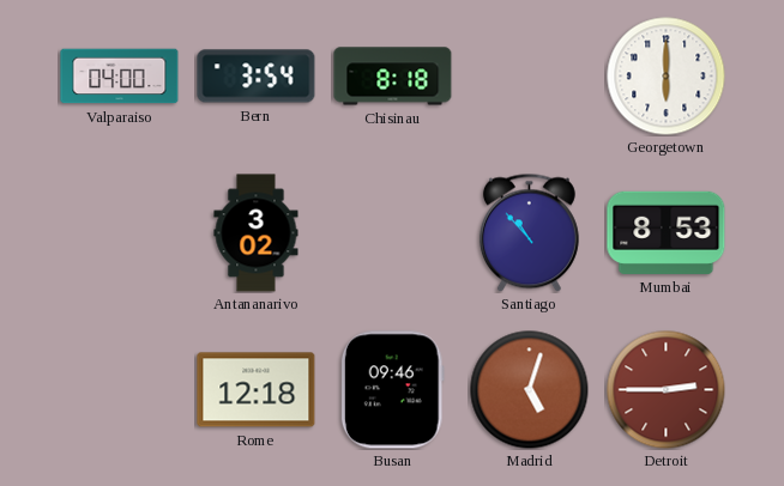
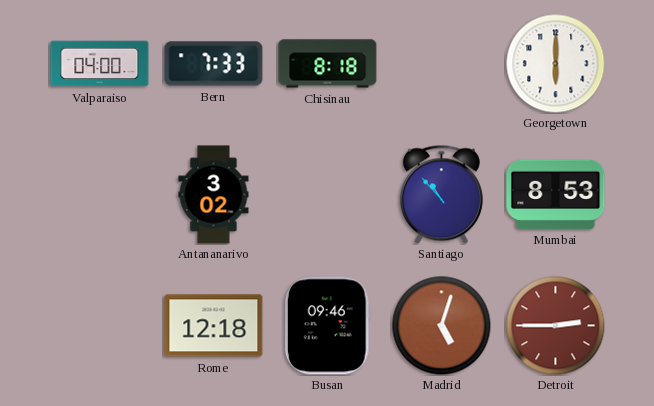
Bern: 3:54 -> 7:33
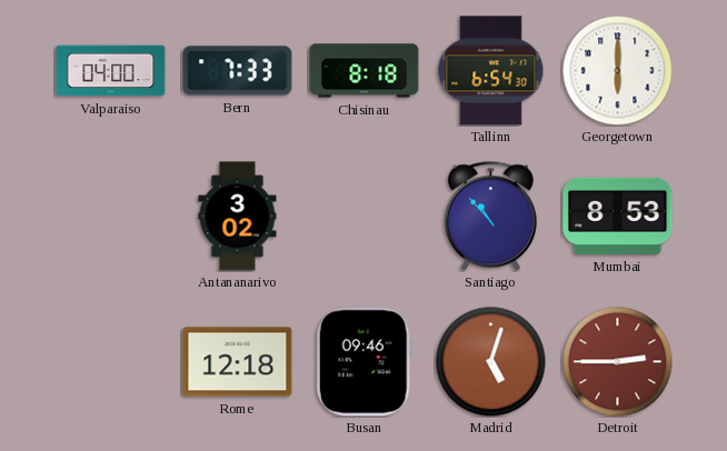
Tallinn: none -> 6:54
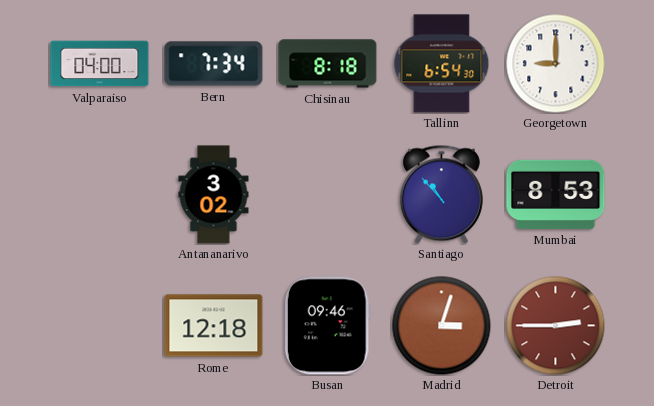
Bern: 7:33 -> 7:34
Georgetown: 6:00 -> 9:00
Madrid: 5:03 -> 3:03
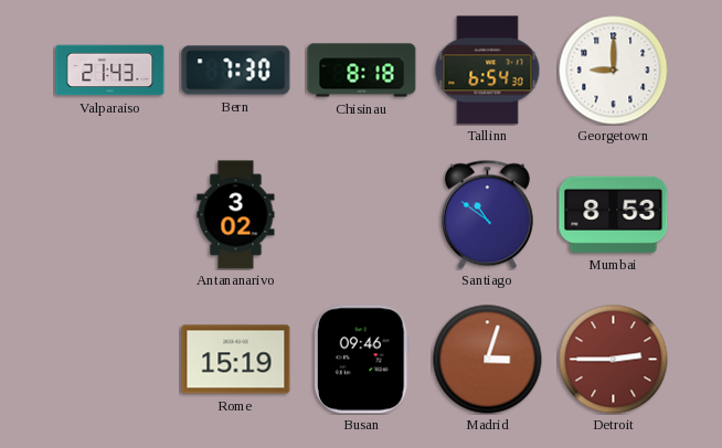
Valparaiso: 04:00 -> 21:43
Bern: 7:34 -> 7:30
Santiago: 10:53 -> 10:51
Rome: 12:18 -> 15:19
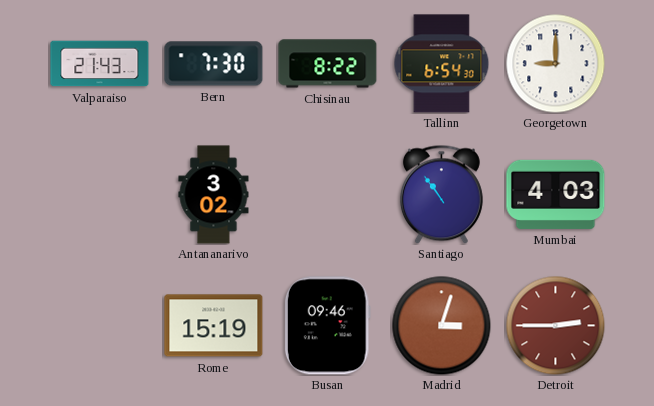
Chisinau: 8:18 -> 8:22
Santiago: 10:51 -> 10:54
Mumbai: 8:53 -> 4:03
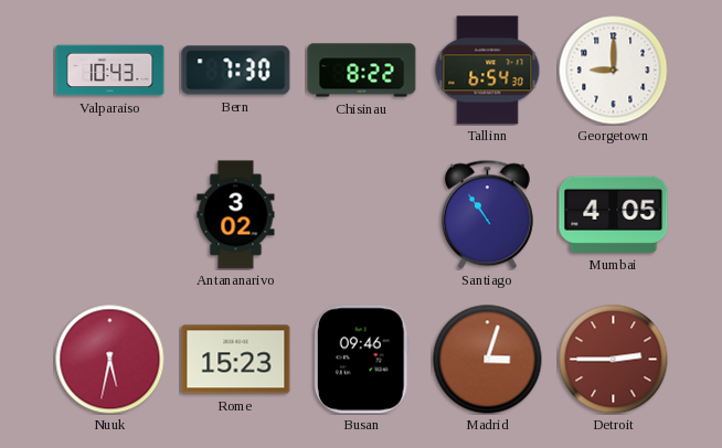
Valparaiso: 21:43 -> 10:43
Mumbai: 4:03 -> 4:05
Nuuk: none -> 5:32
Rome: 15:19 -> 15:23
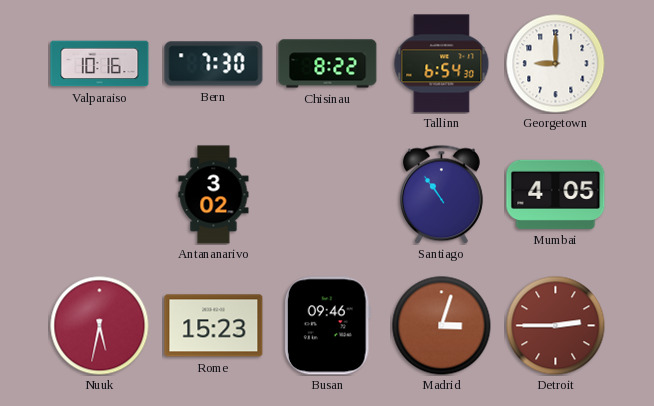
Valparaiso: 10:43 -> 10:16
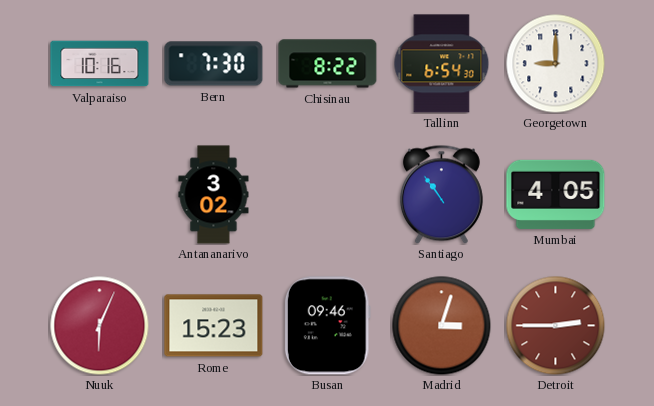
Nuuk: 5:32 -> 6:04
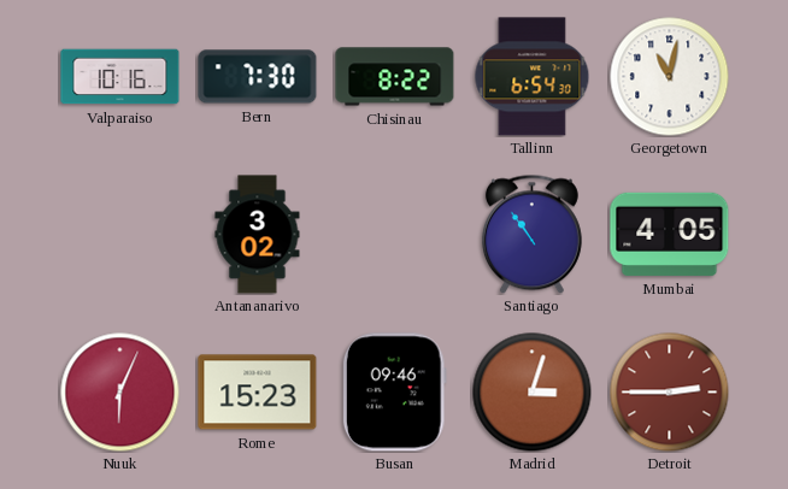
Georgetown: 9:00 -> 11:02
